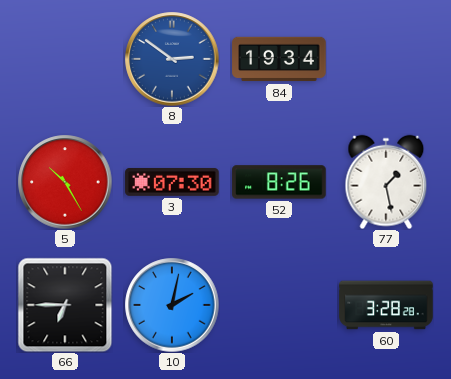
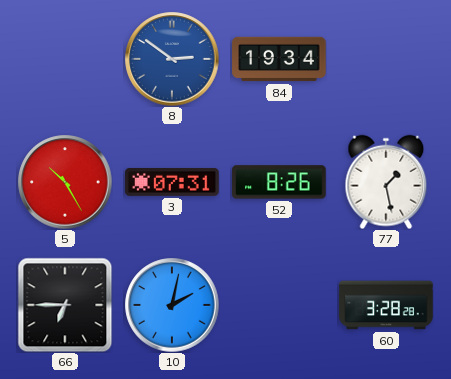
3: 07:30 -> 07:31
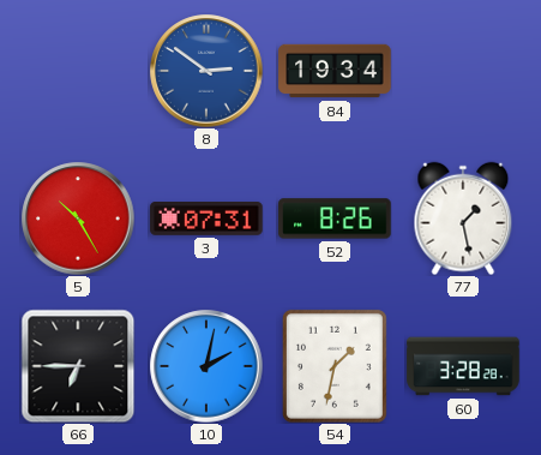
54: none -> 1:32
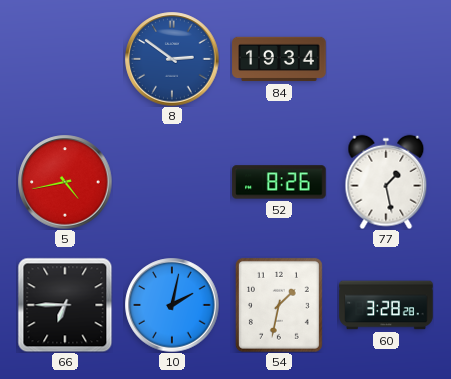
5: 10:25 -> 4:43
3: 07:31 -> none
